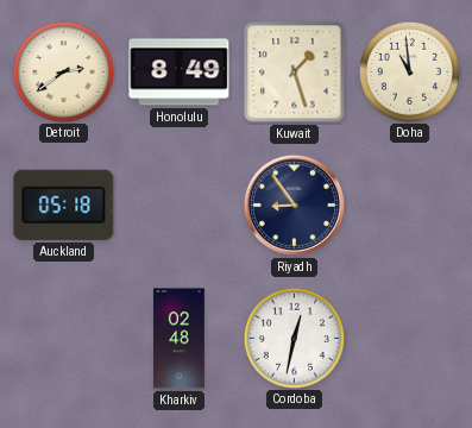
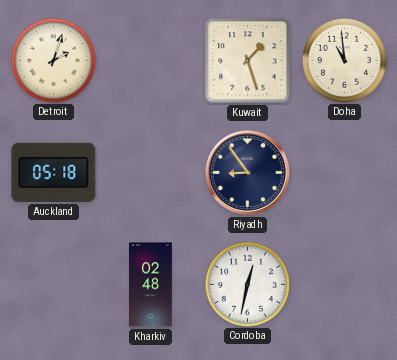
Detroit: 2:39 -> 2:03
Honolulu: 8:49 -> none
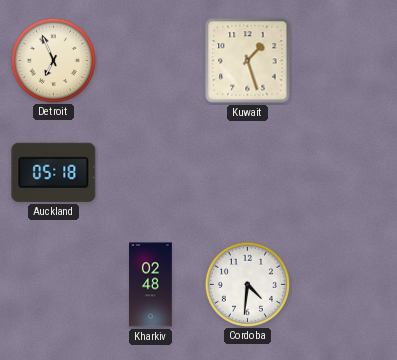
Detroit: 2:03 -> 6:56
Doha: 10:59 -> none
Riyadh: 8:54 -> none
Cordoba: 12:32 -> 4:31
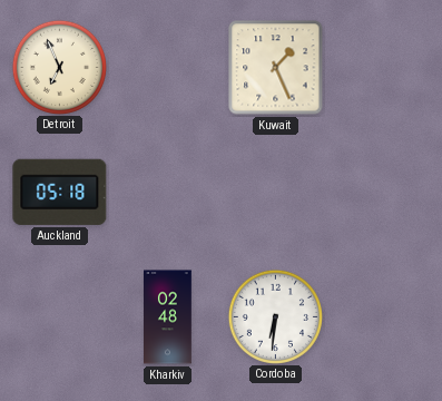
Kuwait: 1:27 -> 1:26
Cordoba: 4:31 -> 6:31
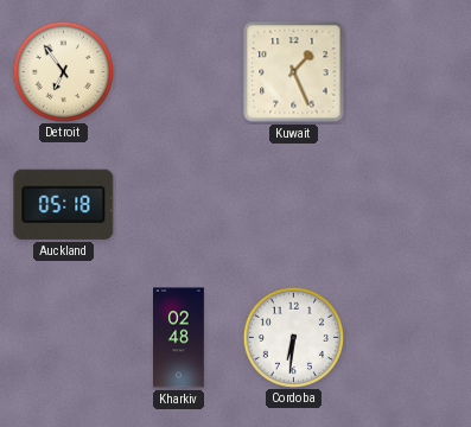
Detroit: 6:56 -> 6:54
